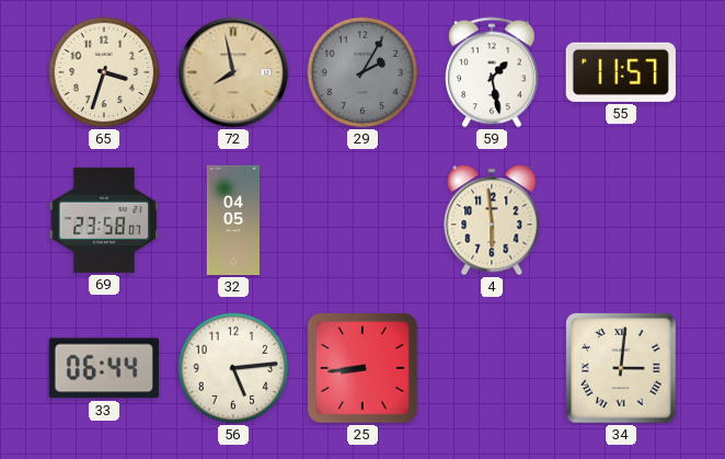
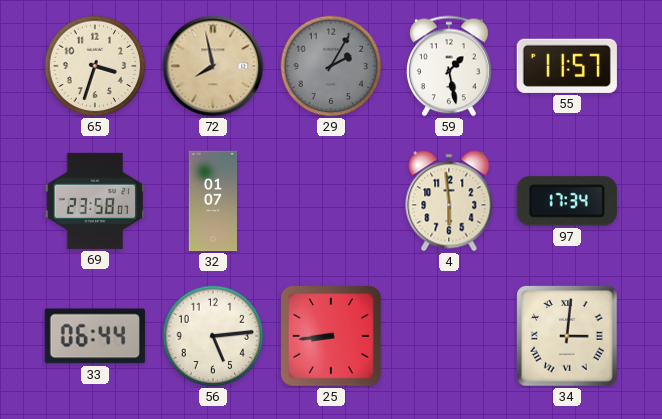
32: 04:05 -> 01:07
97: none -> 17:34
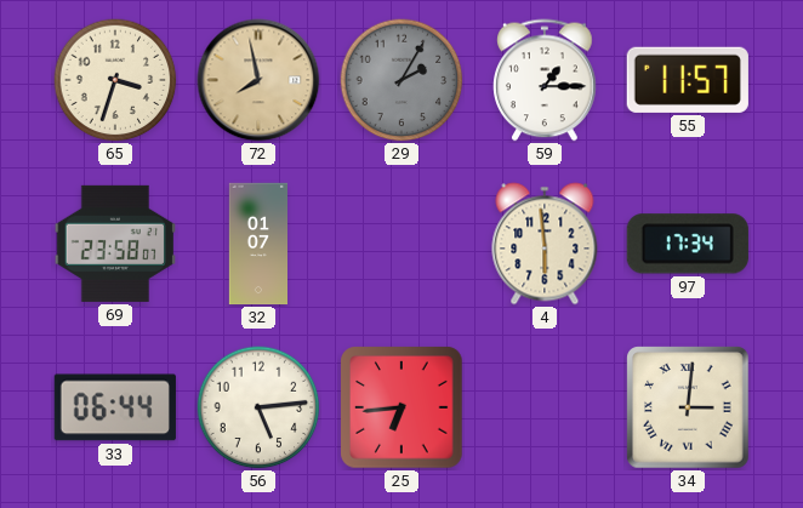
59: 1:28 -> 1:15
25: 8:44 -> 6:44
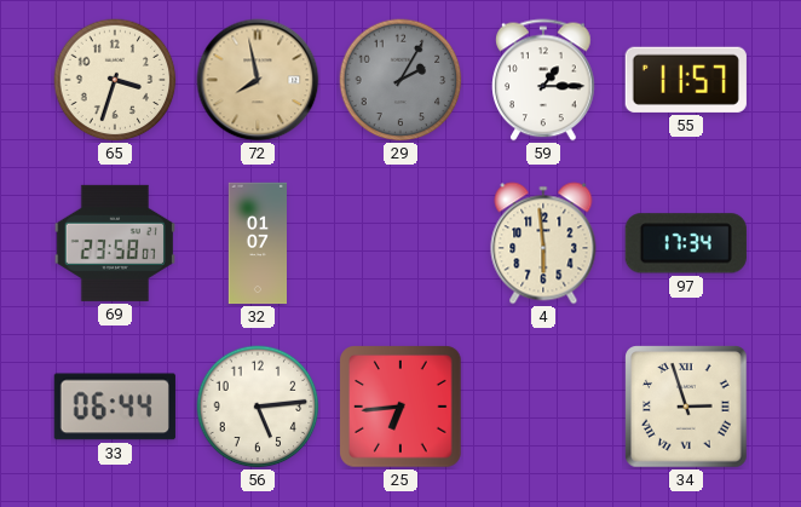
34: 3:01 -> 2:57
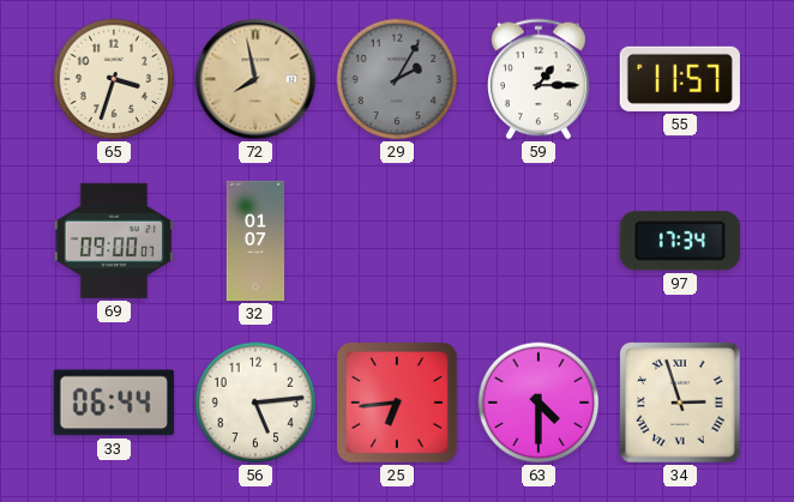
69: 23:58 -> 09:00
4: 5:59 -> none
63: none -> 4:30
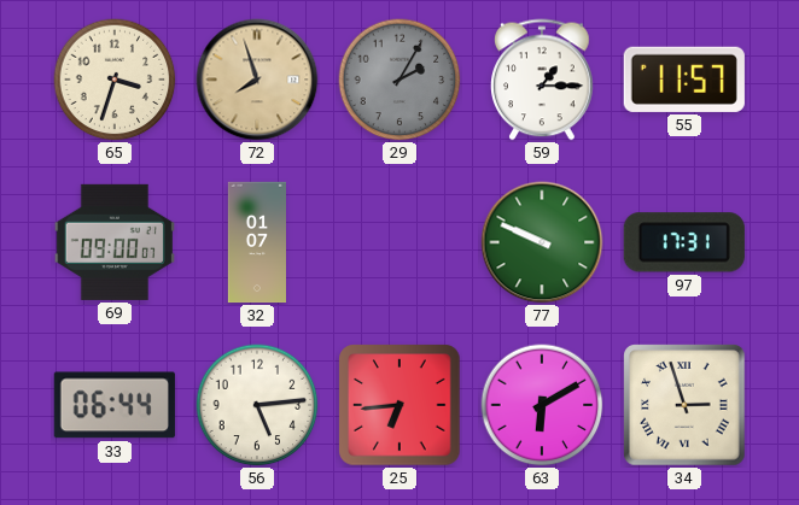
72: 7:58 -> 7:57
77: none -> 9:49
97: 17:34 -> 17:31
63: 4:30 -> 6:10
